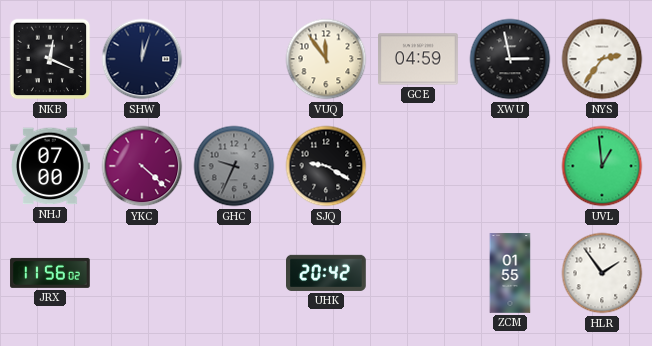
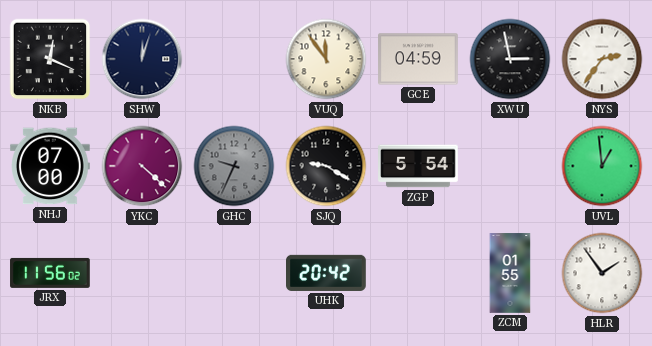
ZGP: none -> 5:54
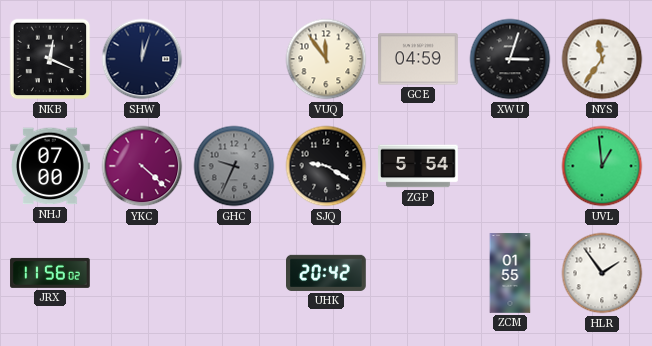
XWU: 2:58 -> 3:03
NYS: 2:36 -> 11:36
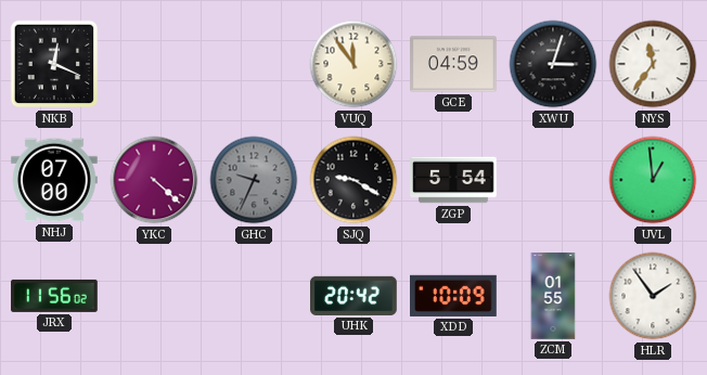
SHW: 12:03 -> none
XDD: none -> 10:09
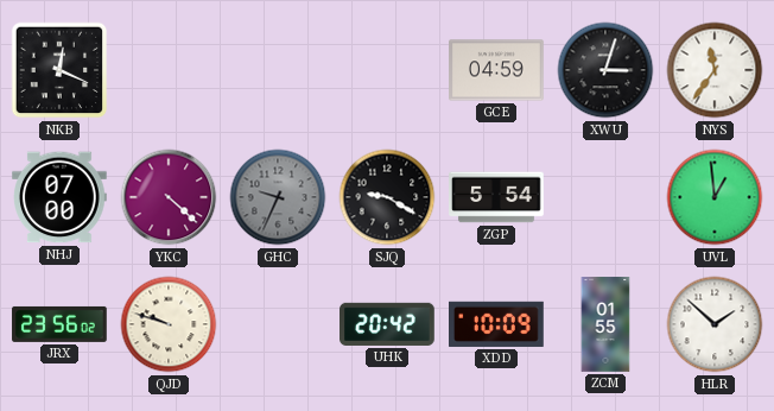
VUQ: 11:54 -> none
JRX: 11:56 -> 23:56
QJD: none -> 9:48
HLR: 1:54 -> 1:52
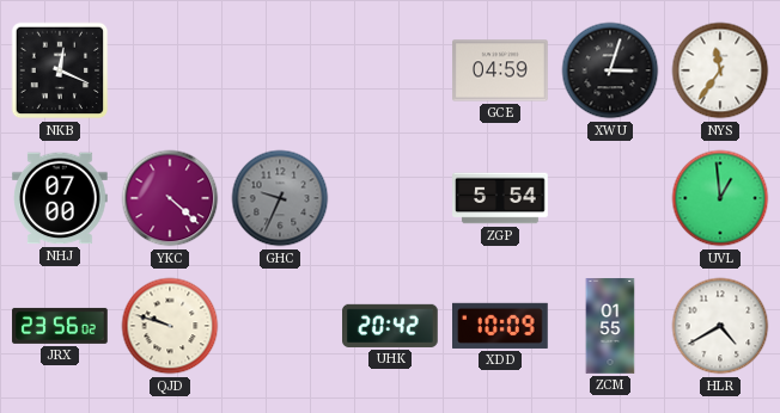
SJQ: 9:20 -> none
HLR: 1:52 -> 4:40
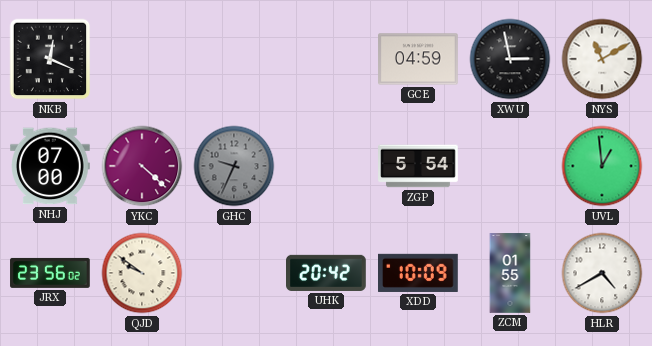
XWU: 3:03 -> 2:58
NYS: 11:36 -> 11:10
QJD: 9:48 -> 9:51
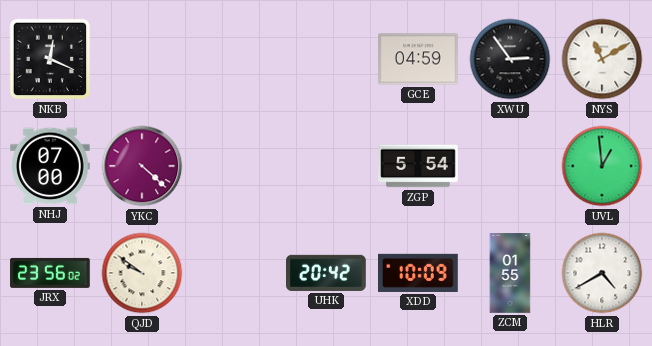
XWU: 2:58 -> 2:54
GHC: 9:34 -> none
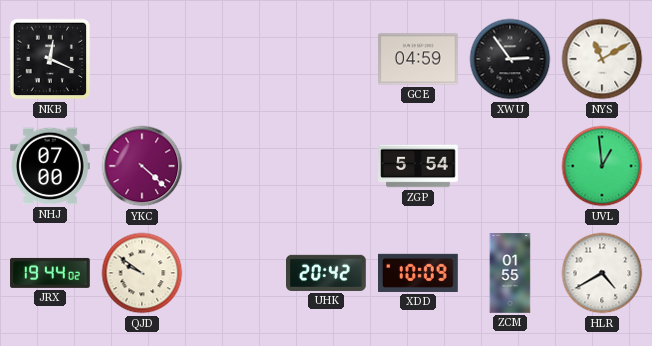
JRX: 23:56 -> 19:44
